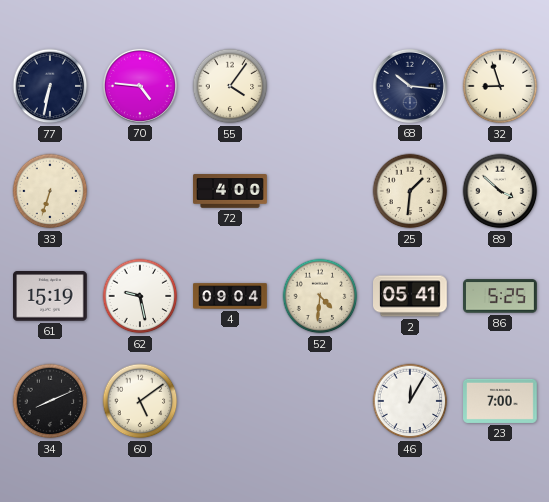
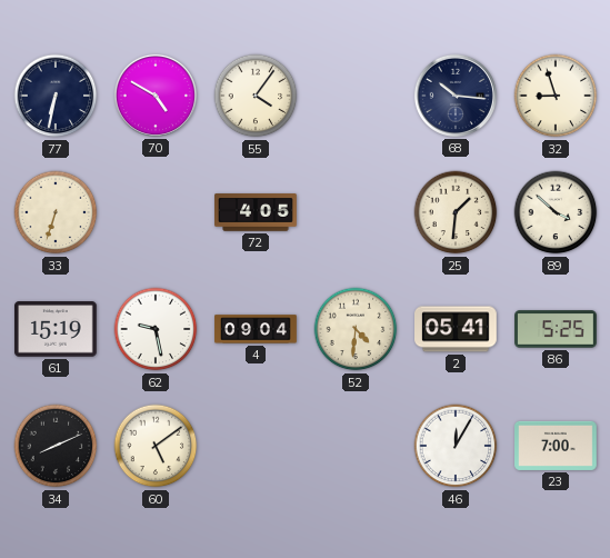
70: 4:46 -> 4:50
72: 4:00 -> 4:05
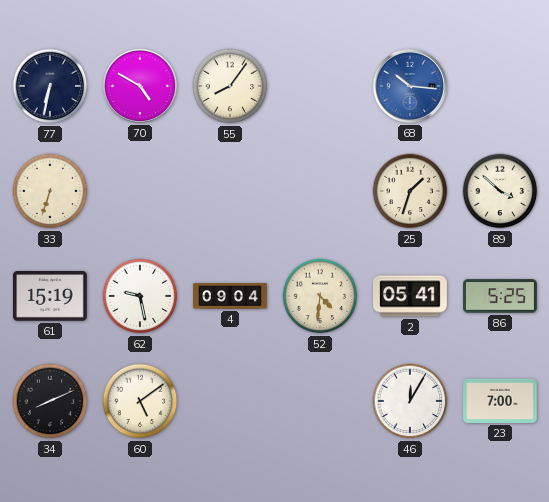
55: 4:06 -> 8:06
68 dial: navy -> blue
32: 8:57 -> none
72: 4:05 -> none
25: 1:31 -> 1:33
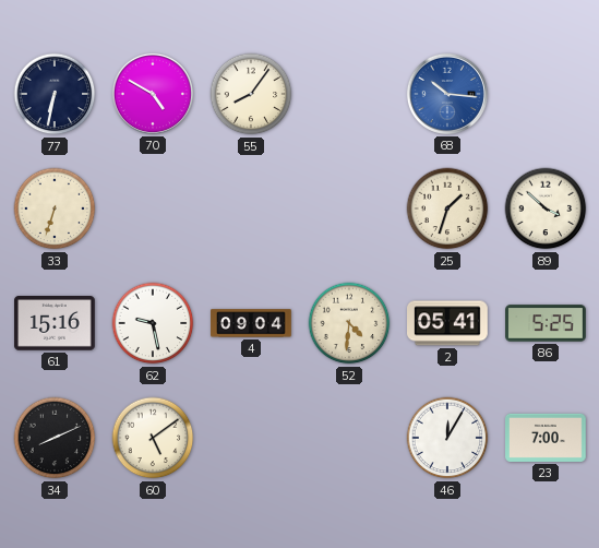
61: 15:19 -> 15:16
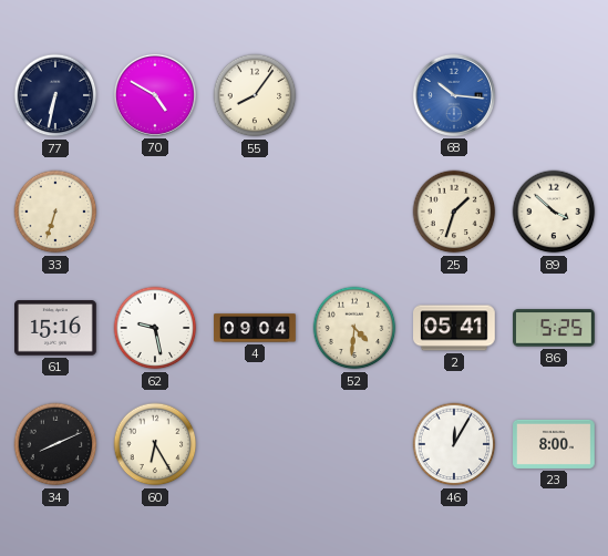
60: 5:09 -> 6:25
23: 7:00 -> 8:00
